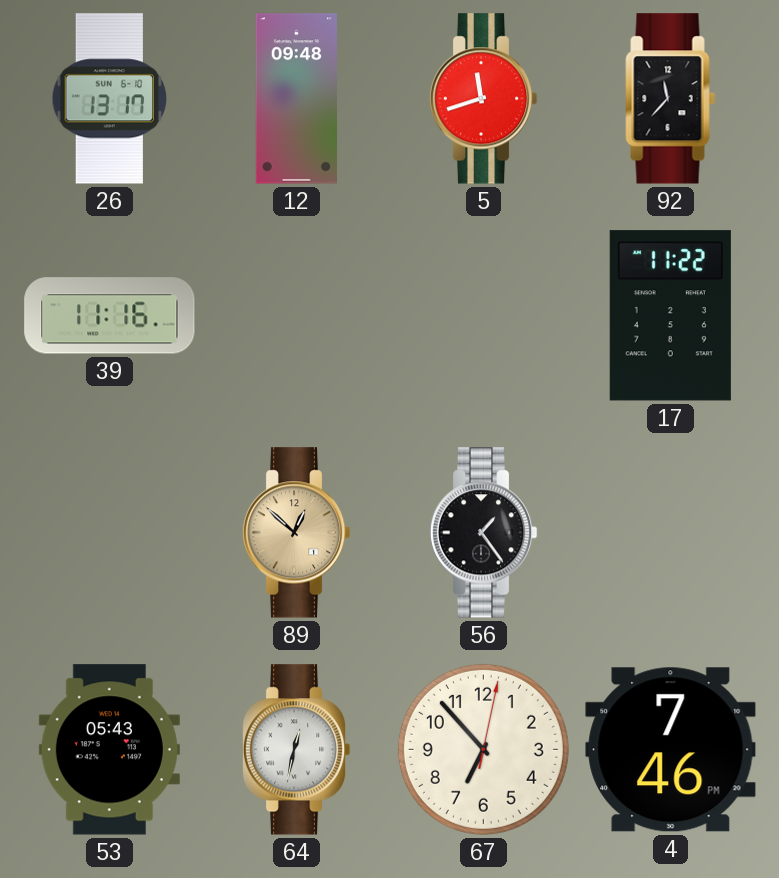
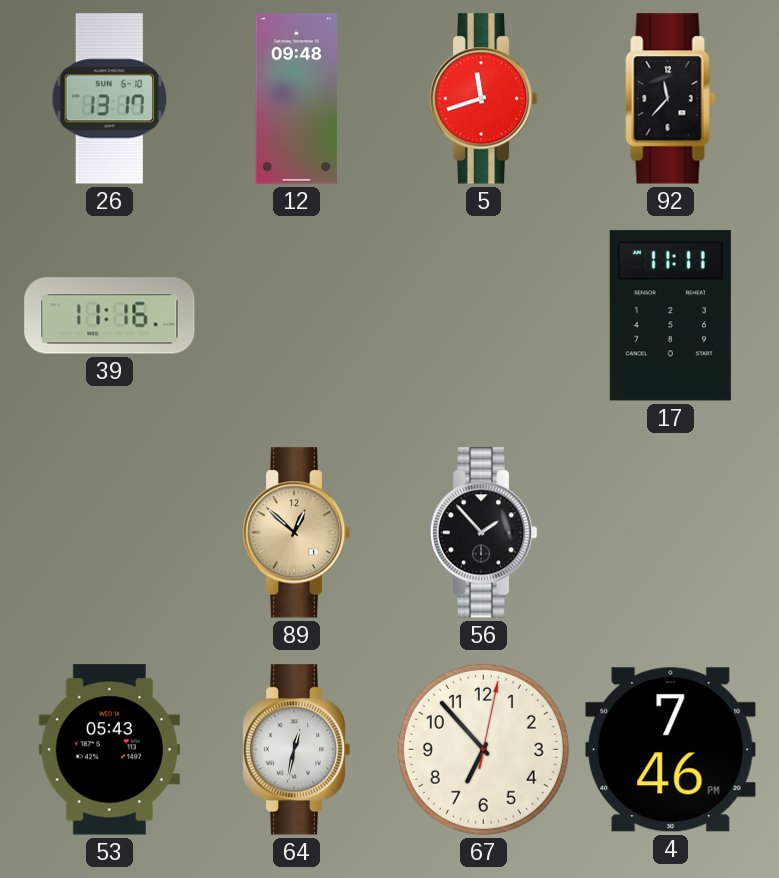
17: 11:22 -> 11:11
56: 1:24 -> 1:53
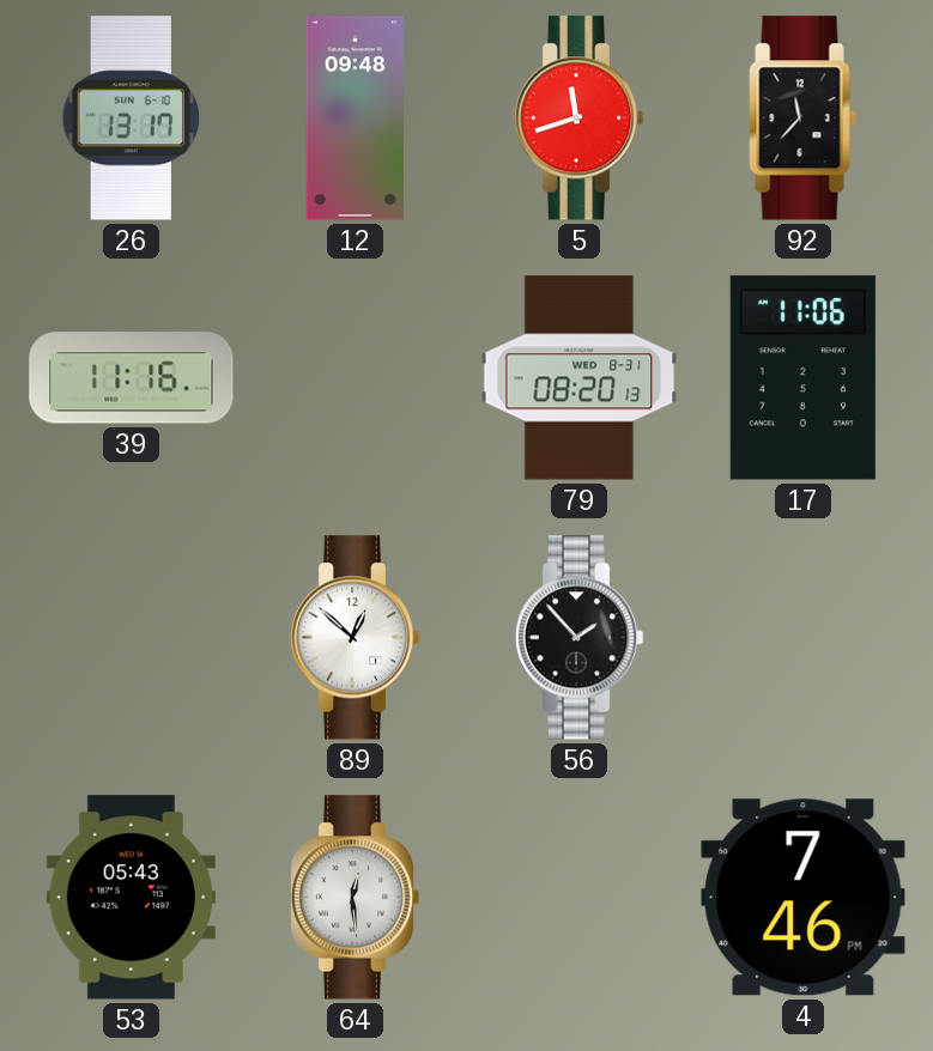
79: none -> 08:20
17: 11:11 -> 11:06
89 dial: champagne -> white
64: 12:32 -> 12:29
67: 6:53 -> none
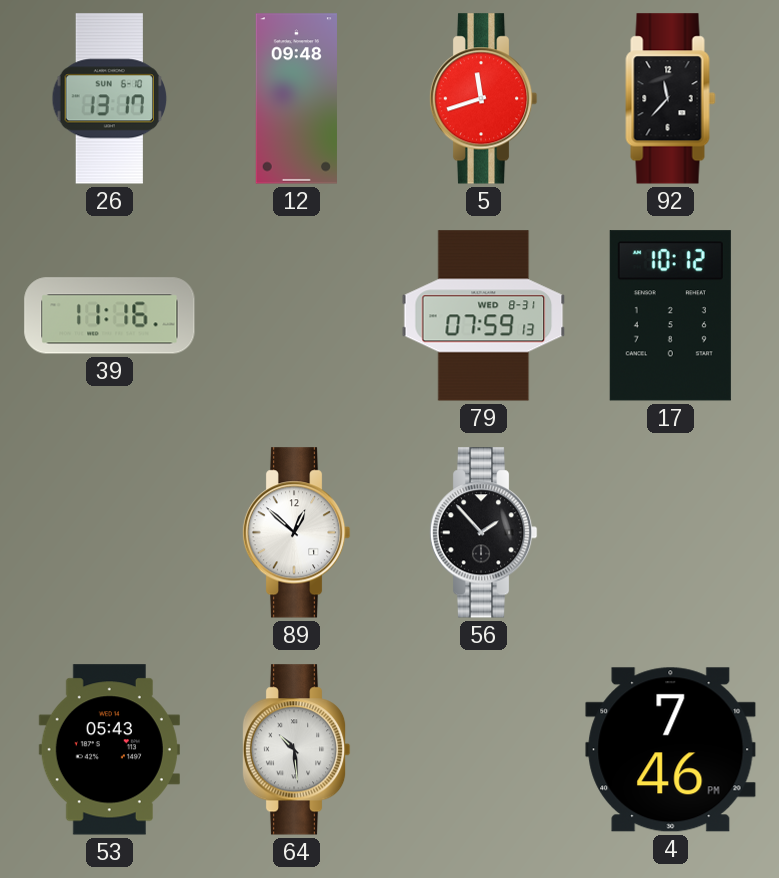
79: 08:20 -> 07:59
17: 11:06 -> 10:12
64: 12:29 -> 10:29
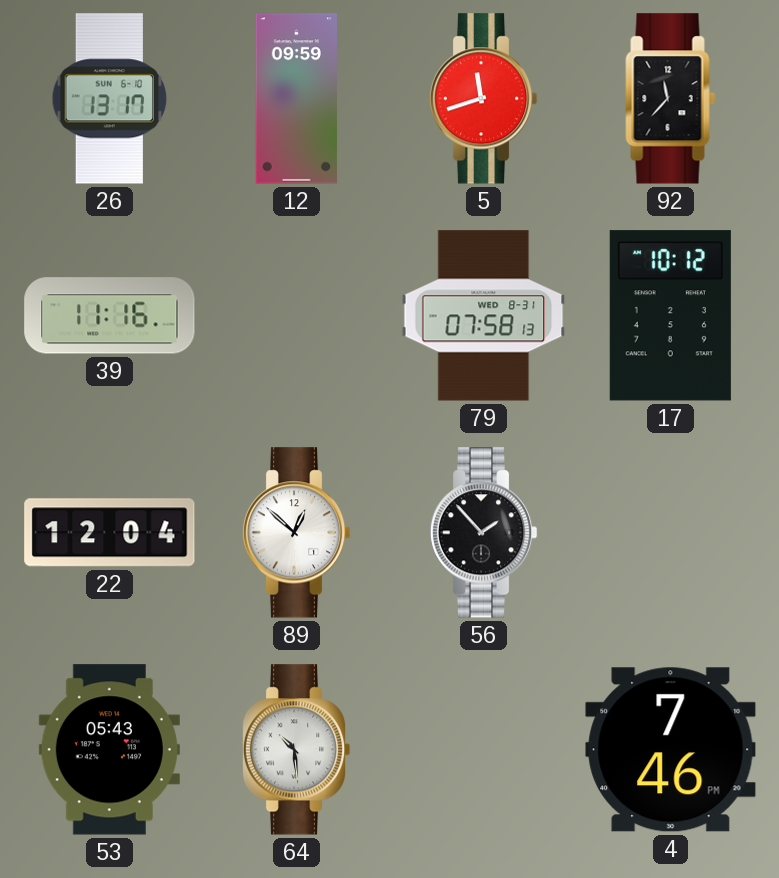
12: 09:48 -> 09:59
79: 07:59 -> 07:58
22: none -> 12:04
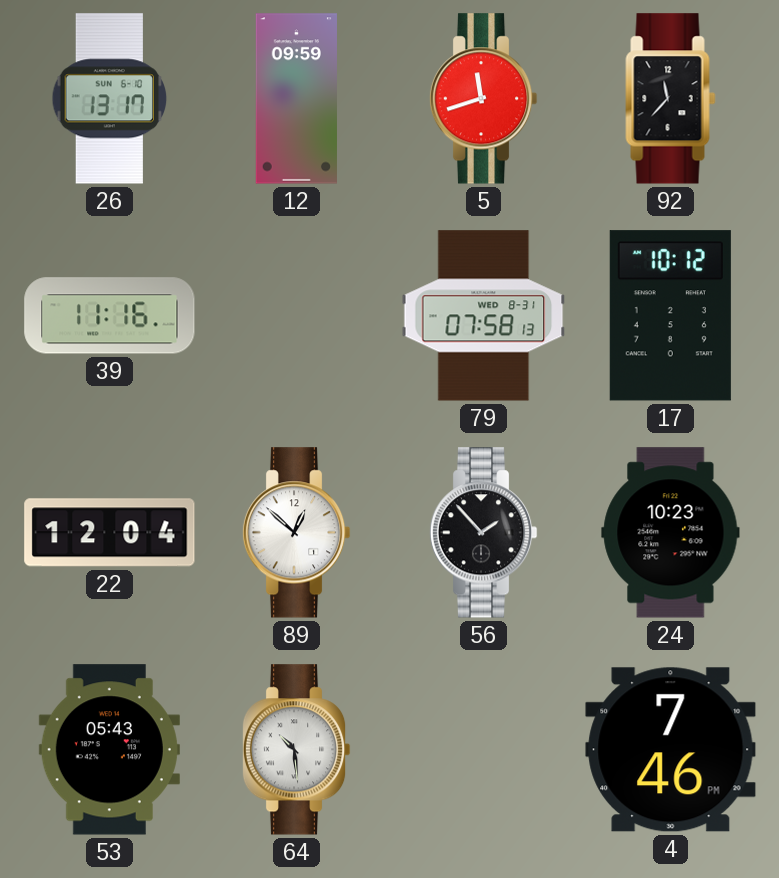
24: none -> 10:23
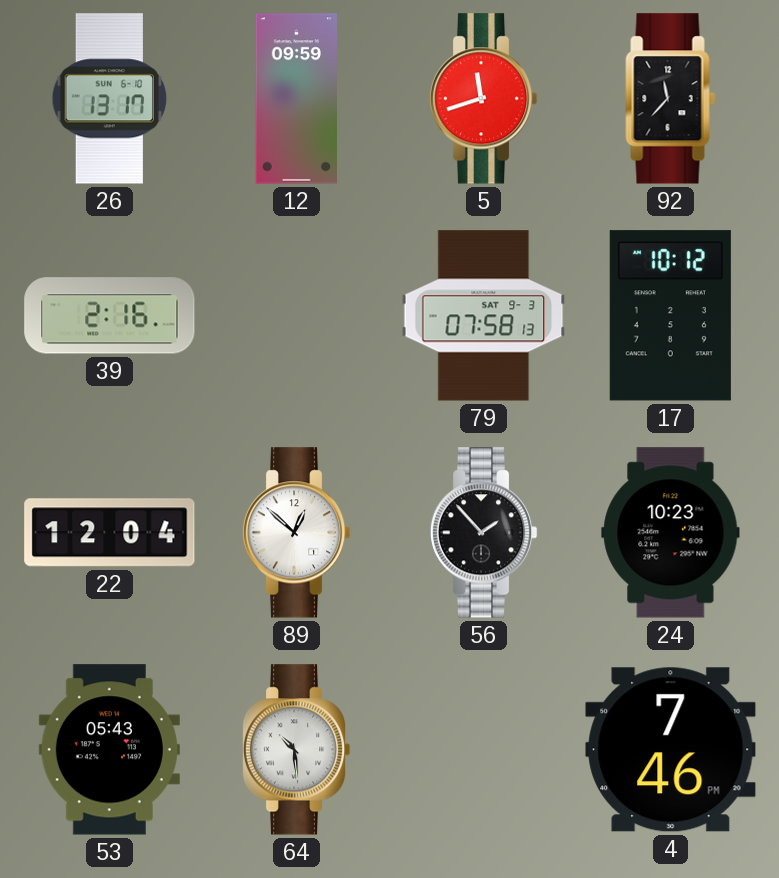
39: 11:16 -> 2:16
79 date: WED 8-31 -> SAT 9-3
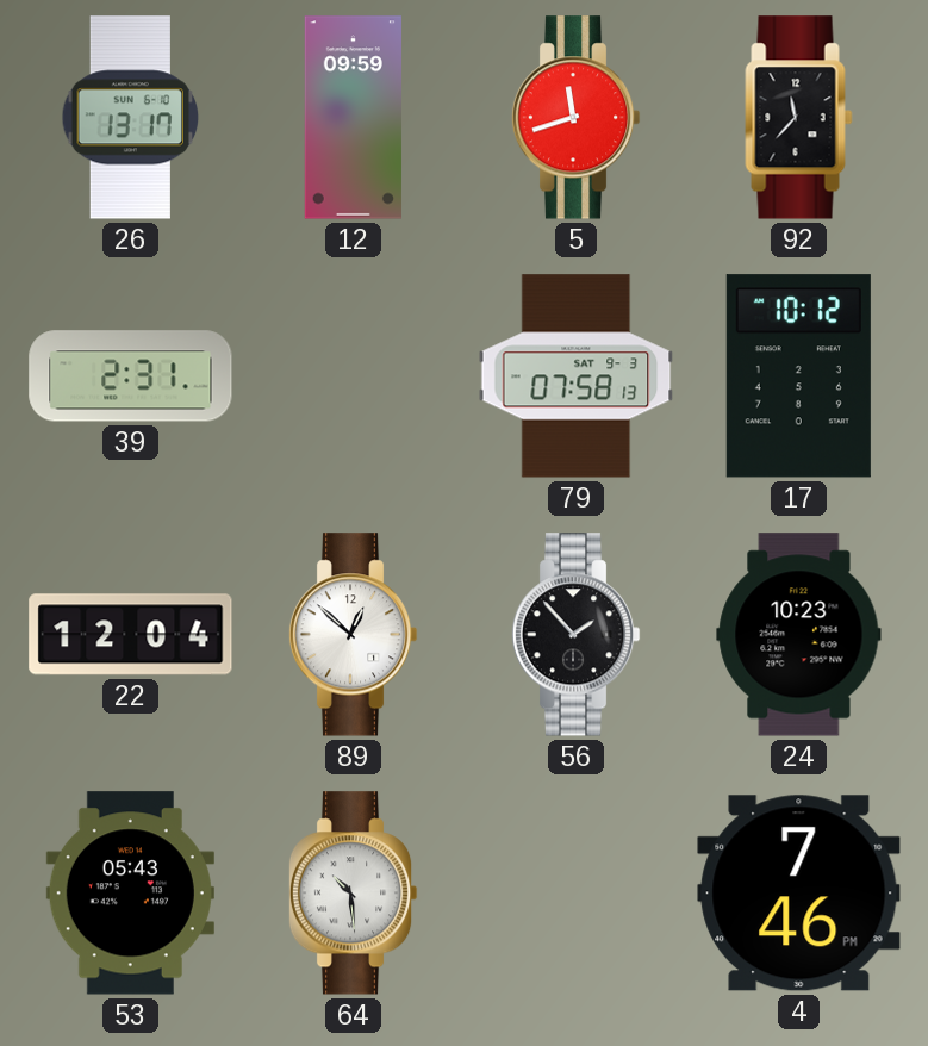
39: 2:16 -> 2:31
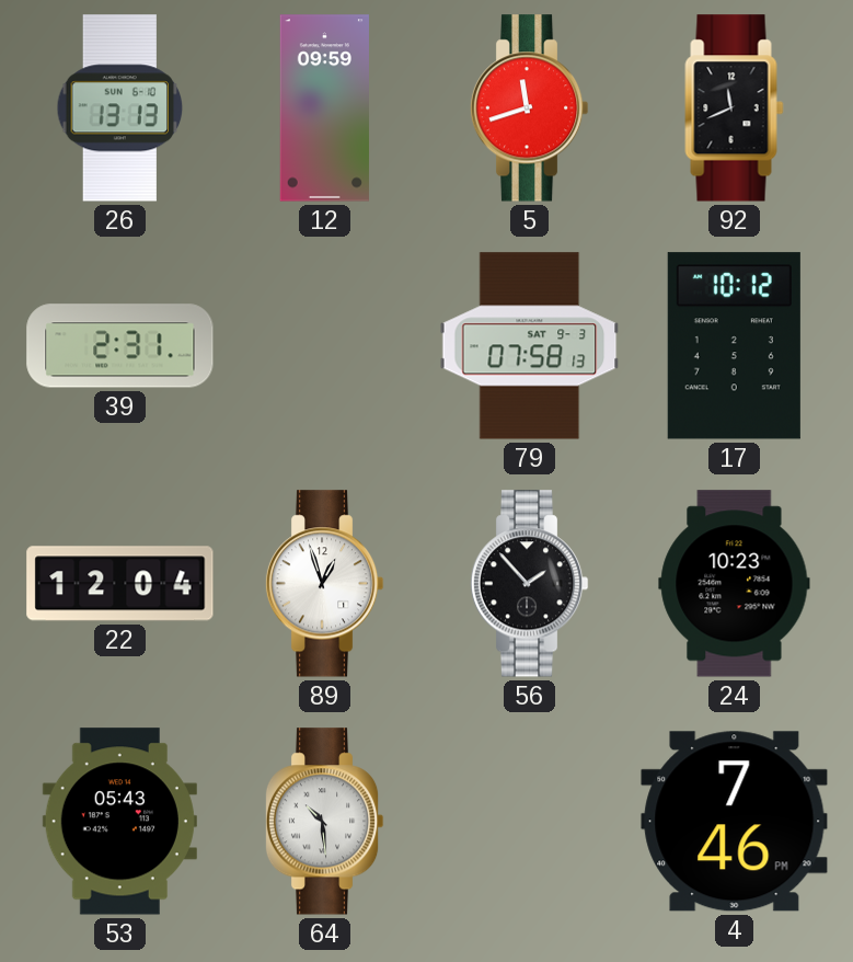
26: 13:17 -> 13:13
92: 11:37 -> 11:41
89: 12:52 -> 12:57
